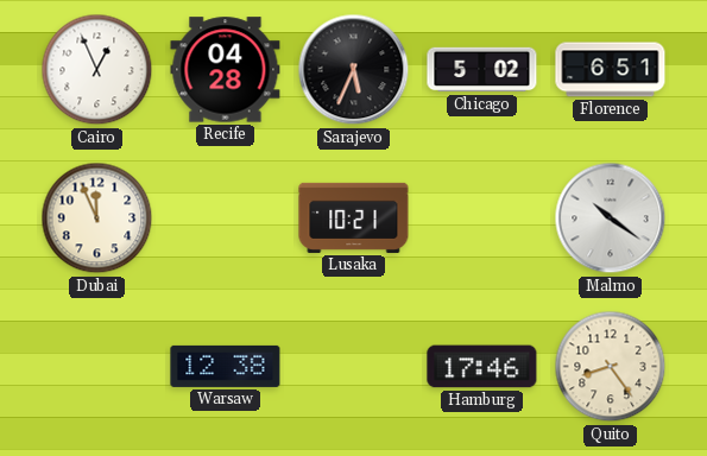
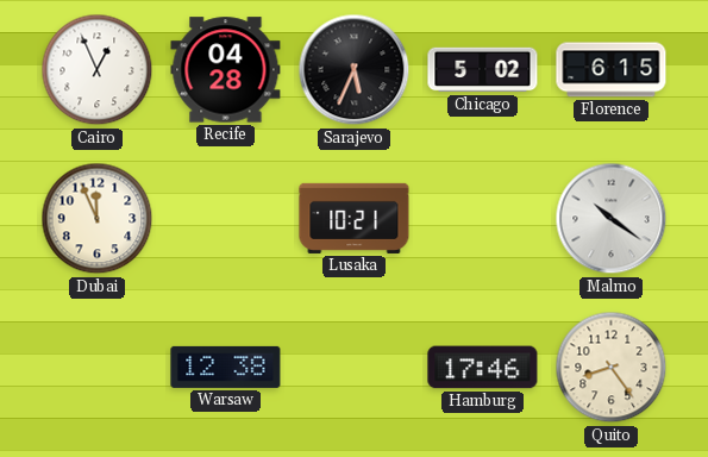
Florence: 6:51 -> 6:15
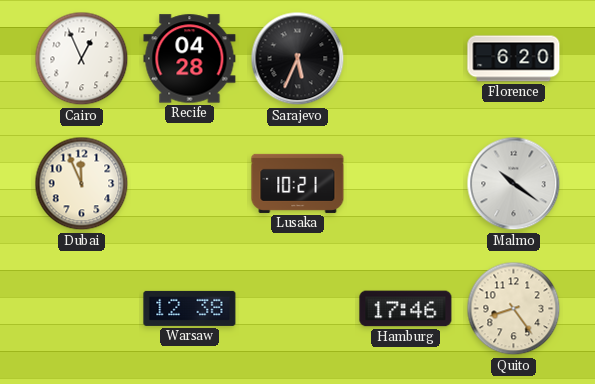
Chicago: 5:02 -> none
Florence: 6:15 -> 6:20
